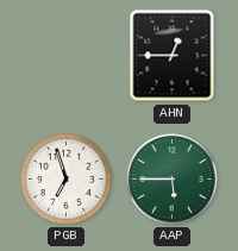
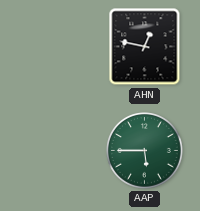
AHN: 12:45 -> 12:47
PGB: 6:57 -> none
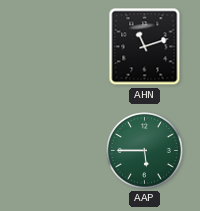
AHN: 12:47 -> 11:12
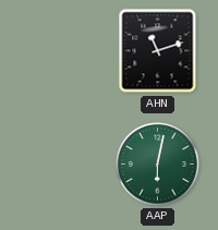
AAP: 5:45 -> 6:02
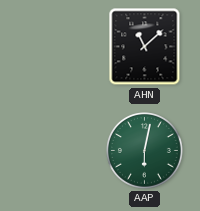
AHN: 11:12 -> 11:08
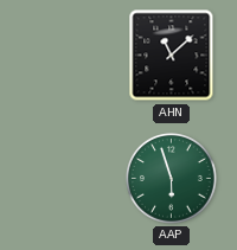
AAP: 6:02 -> 5:57
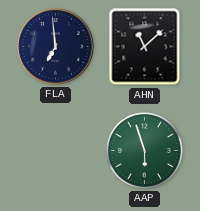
FLA: none -> 6:59
